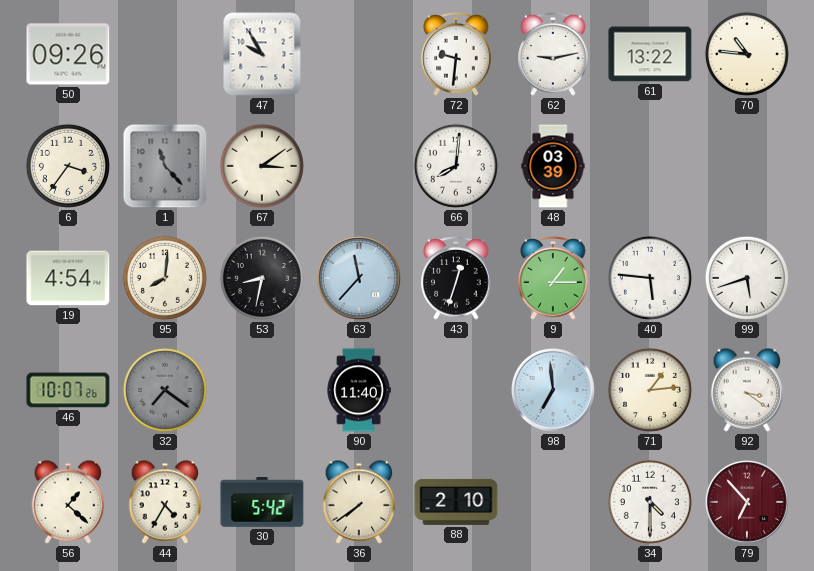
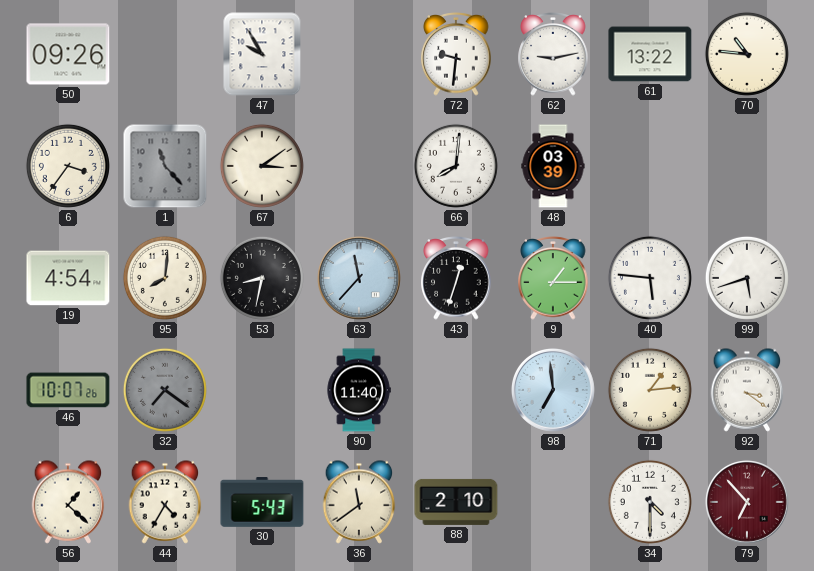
30: 5:42 -> 5:43
36: 7:39 -> 11:39
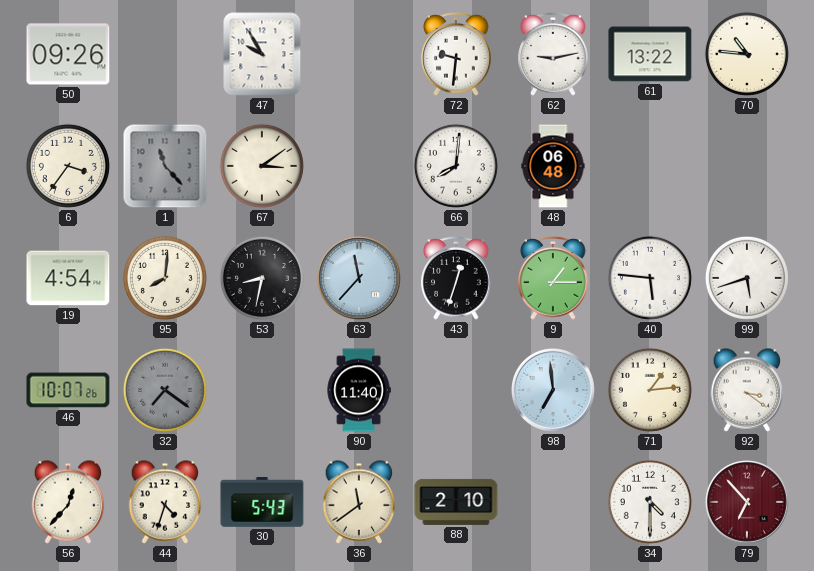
48: 03:39 -> 06:48
56: 1:22 -> 12:37
44: 4:35 -> 4:33
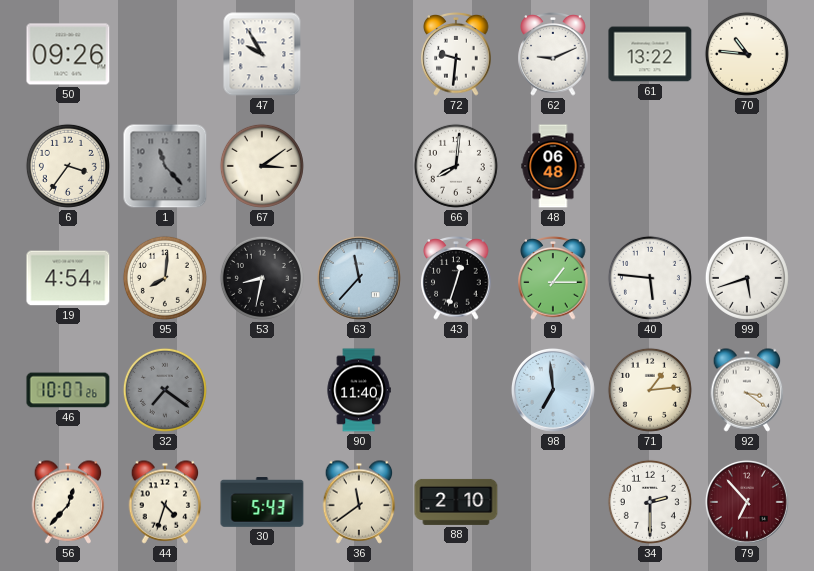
62: 9:13 -> 9:11
34: 4:30 -> 2:30
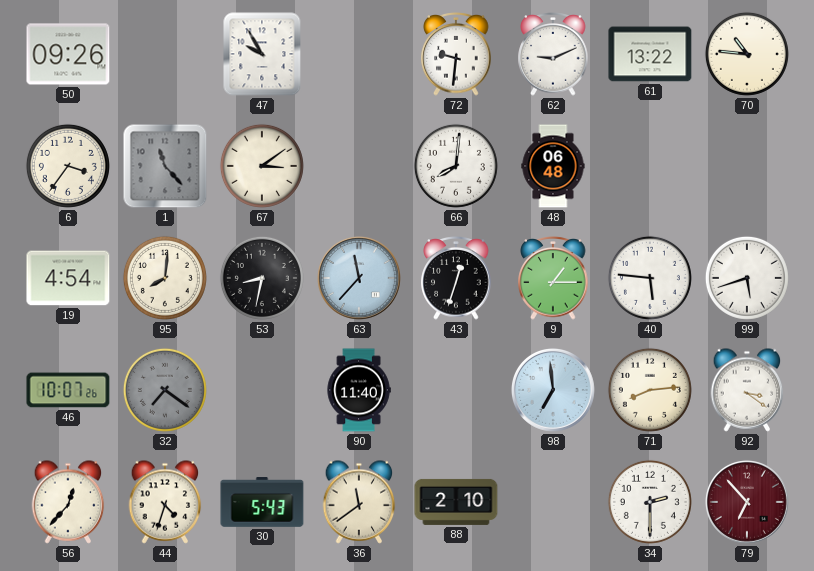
71: 1:14 -> 8:14
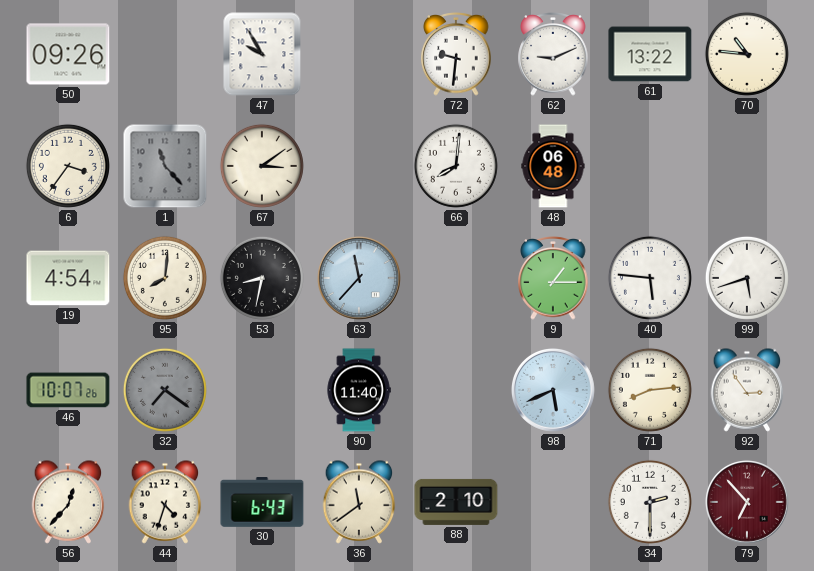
43: 12:33 -> none
98: 6:59 -> 5:41
92: 3:21 -> 2:54
30: 5:43 -> 6:43
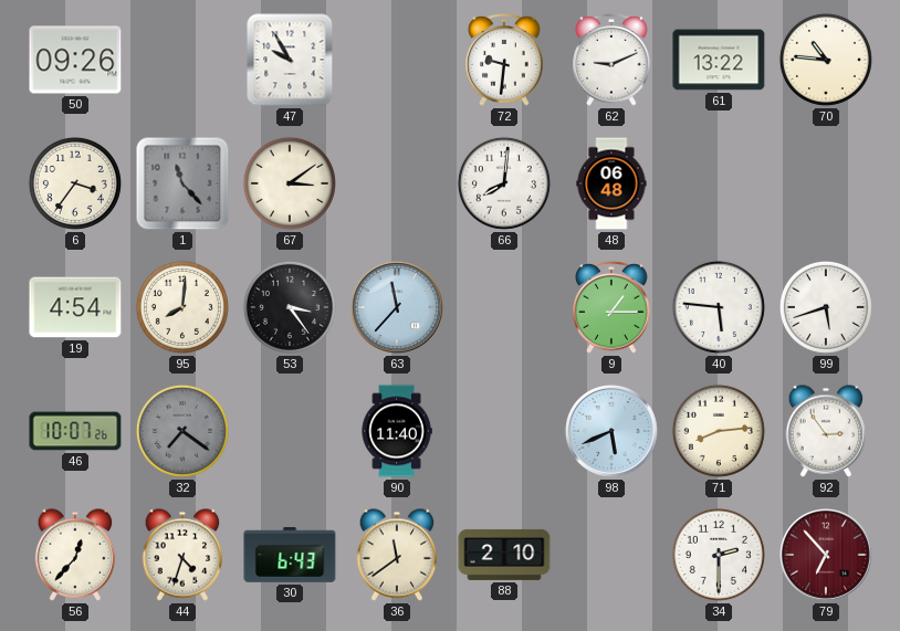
53: 8:32 -> 3:24
